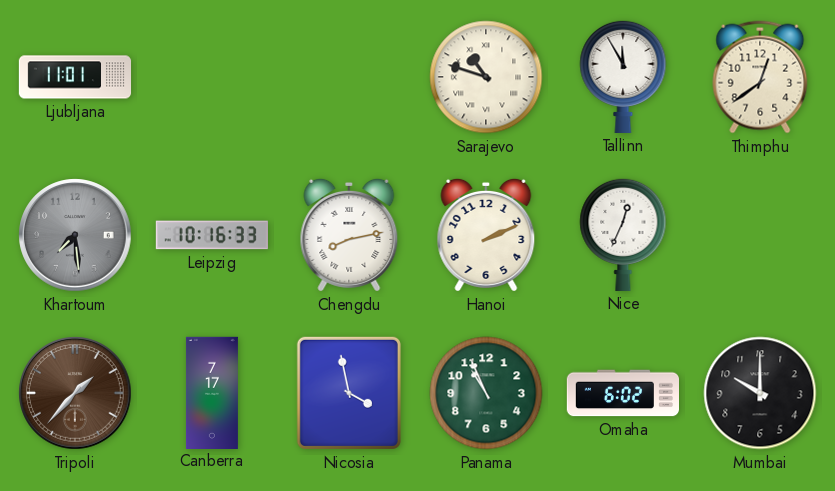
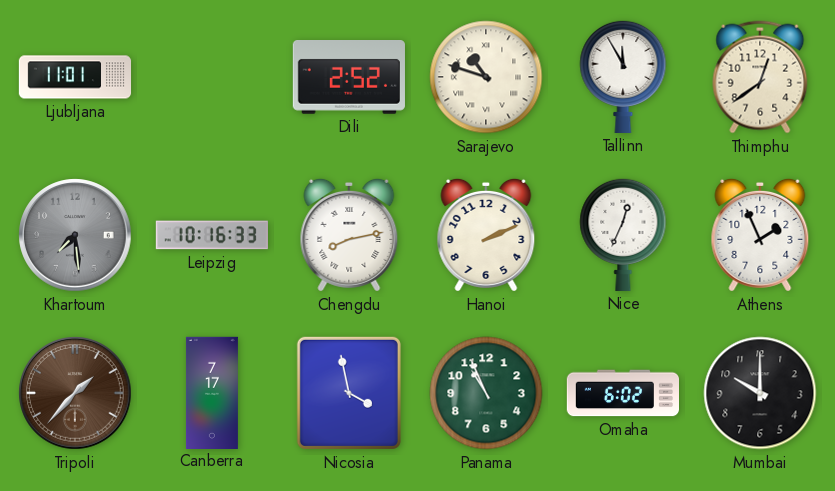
Dili: none -> 2:52
Athens: none -> 1:56
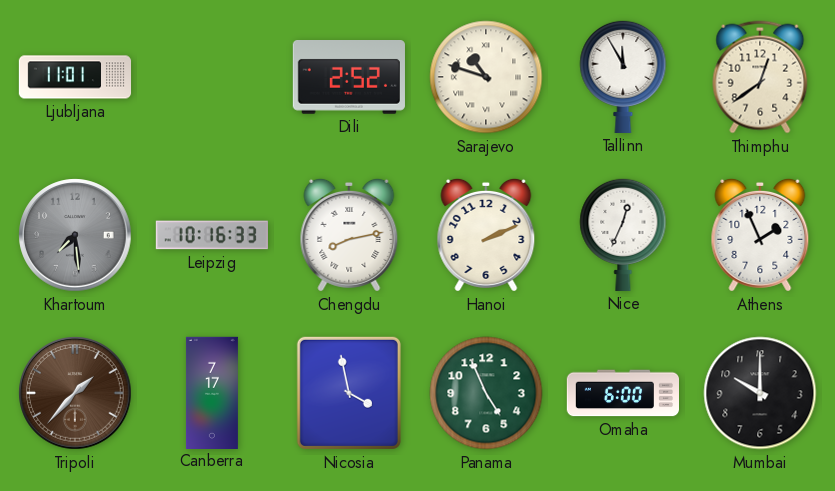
Panama: 10:56 -> 4:56
Omaha: 6:02 -> 6:00
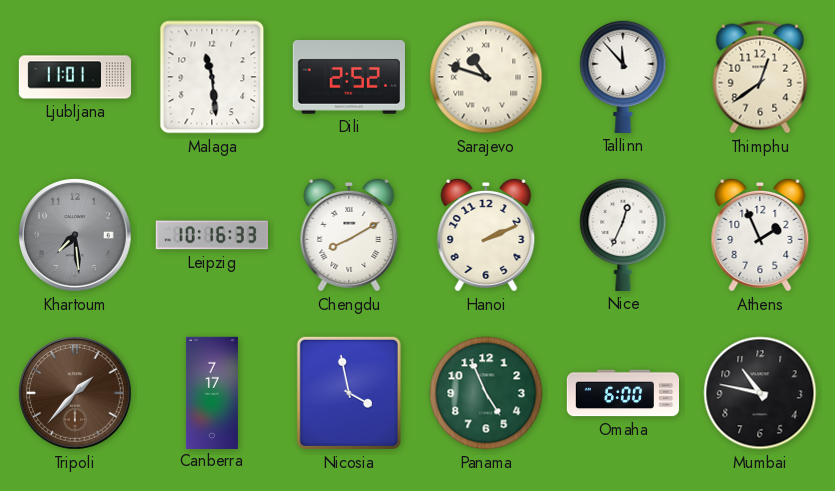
Malaga: none -> 11:29
Tallinn: 11:55 -> 11:53
Chengdu: 8:13 -> 8:10
Mumbai: 10:00 -> 10:47
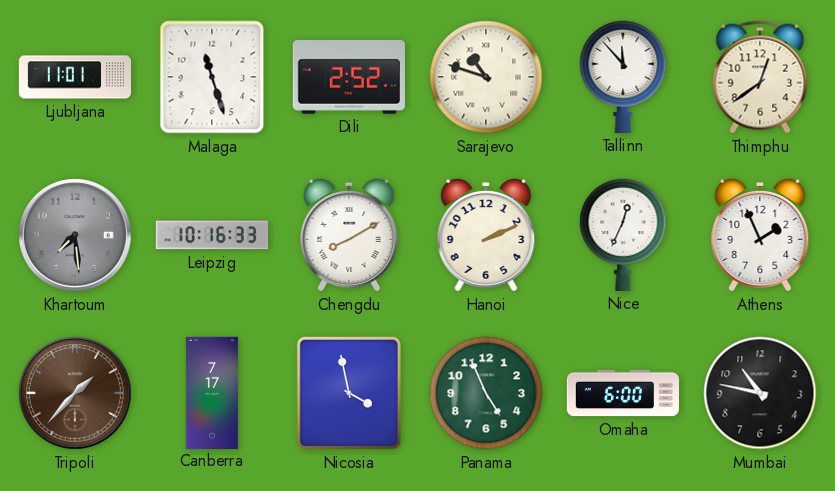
Malaga: 11:29 -> 11:27
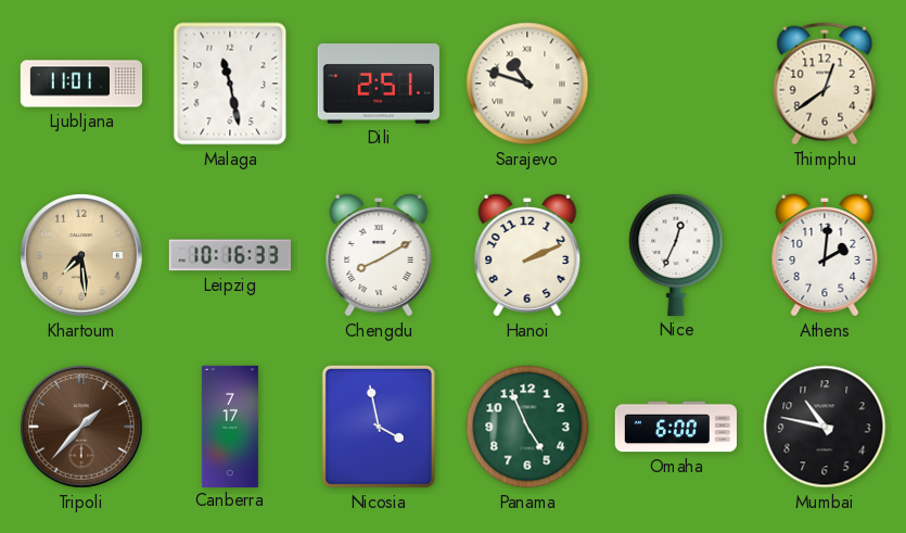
Malaga: 11:27 -> 11:28
Dili: 2:52 -> 2:51
Tallinn: 11:53 -> none
Khartoum dial: grey -> champagne
Athens: 1:56 -> 2:01
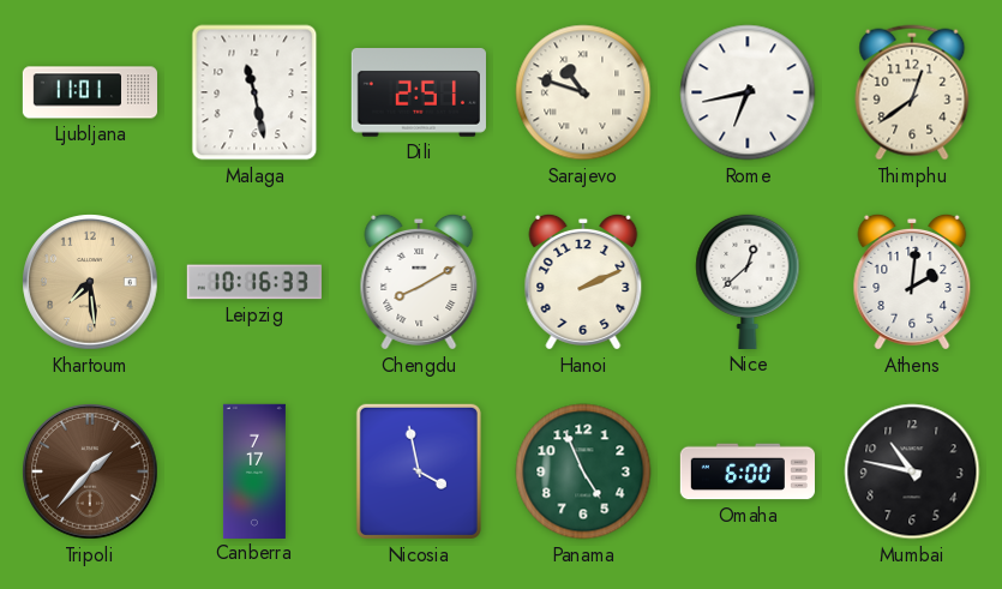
Rome: none -> 6:43
Nice: 12:34 -> 12:38
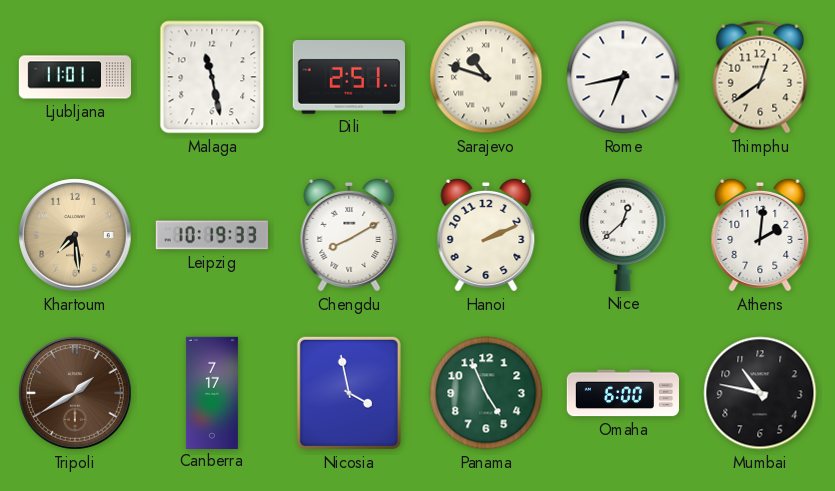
Leipzig: 10:16 -> 10:19
Tripoli: 1:37 -> 1:40
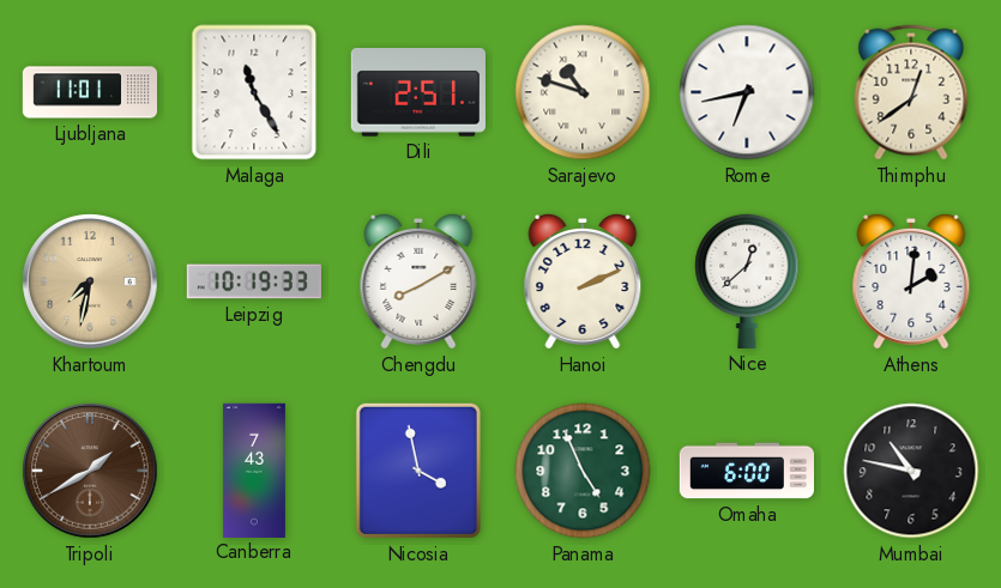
Malaga: 11:28 -> 11:25
Khartoum: 7:29 -> 7:32
Canberra: 7:17 -> 7:43
